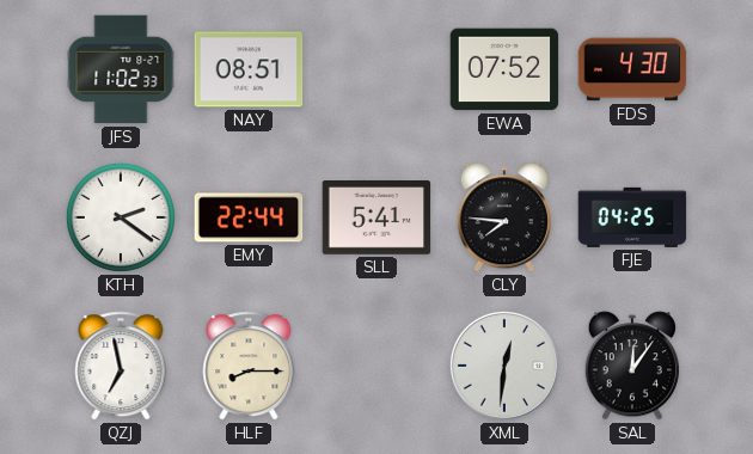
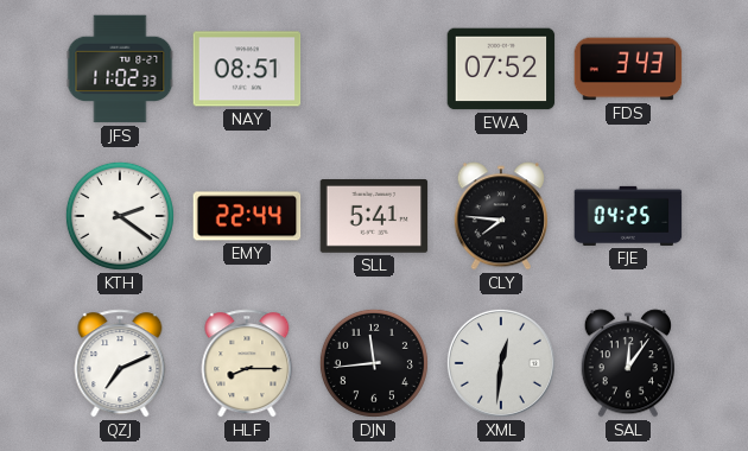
FDS: 4:30 -> 3:43
QZJ: 6:58 -> 7:11
DJN: none -> 11:44
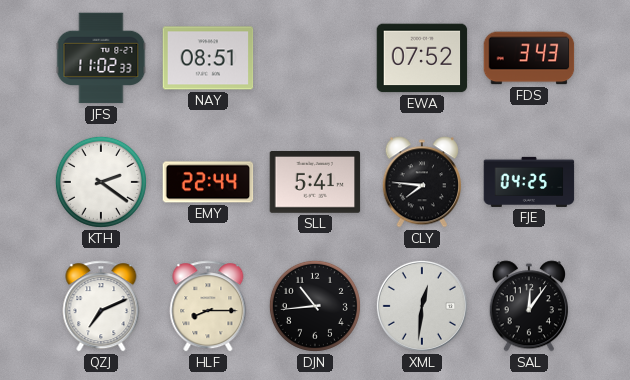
DJN: 11:44 -> 10:44
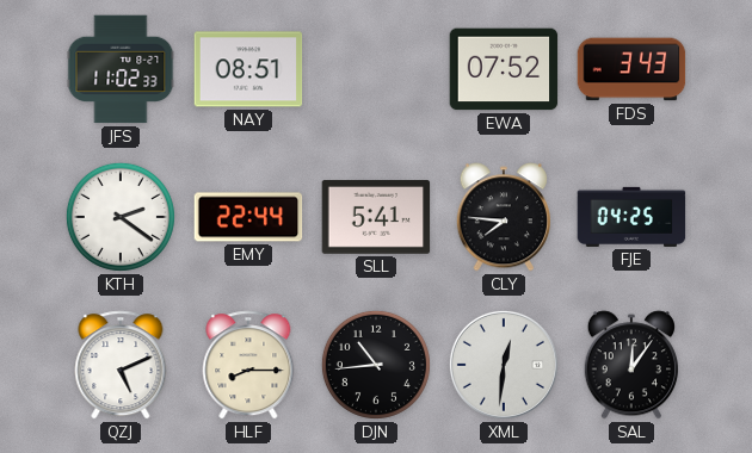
QZJ: 7:11 -> 5:11
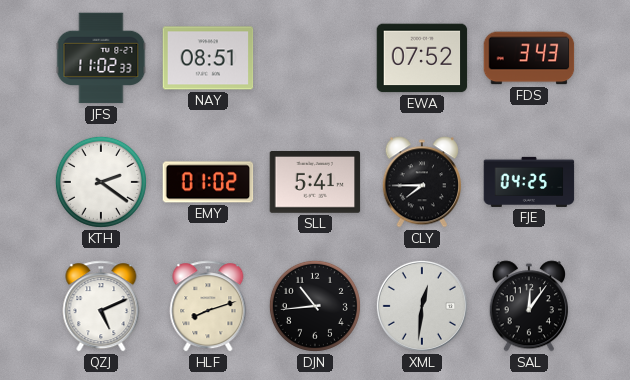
EMY: 22:44 -> 01:02
CLY: 7:46 -> 7:45
HLF: 8:15 -> 8:12
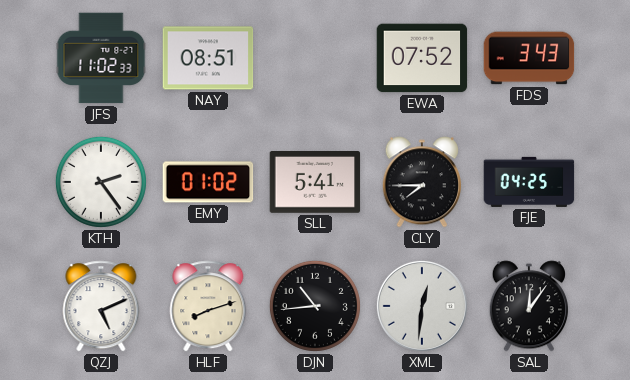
KTH: 2:21 -> 2:24
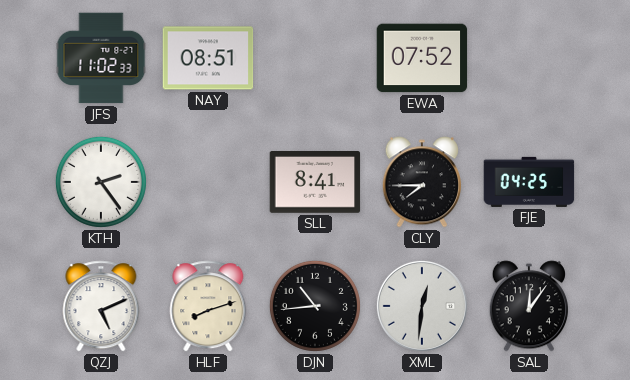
FDS: 3:43 -> none
EMY: 01:02 -> none
SLL: 5:41 -> 8:41
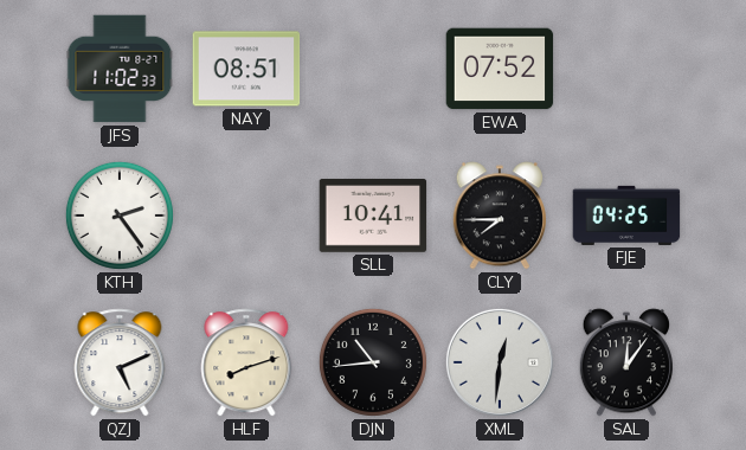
SLL: 8:41 -> 10:41
